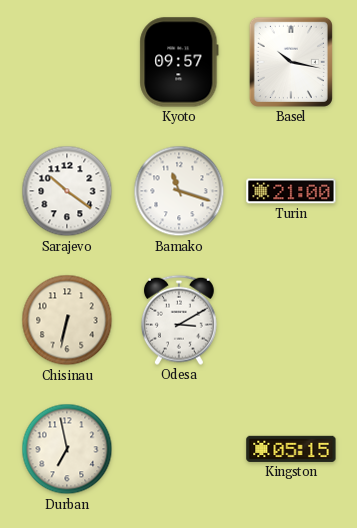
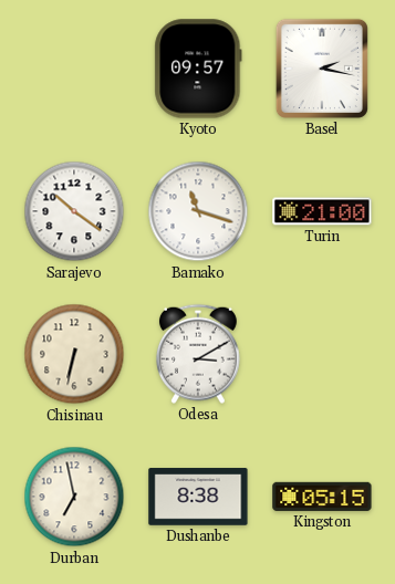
Basel: 10:17 -> 2:17
Dushanbe: none -> 8:38
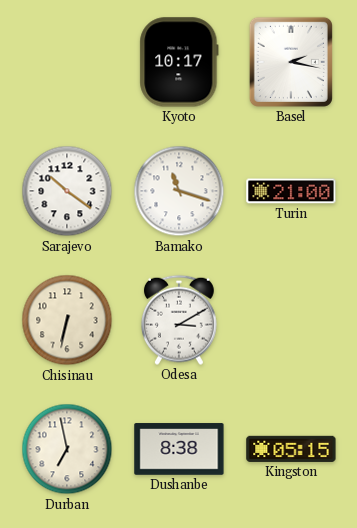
Kyoto: 09:57 -> 10:17
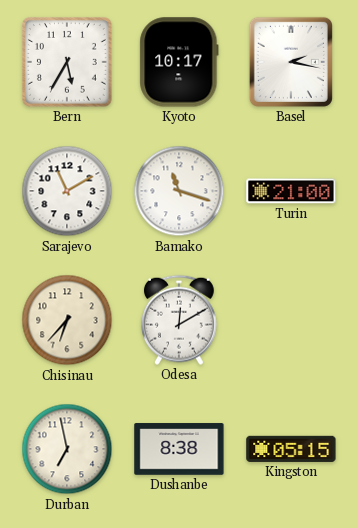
Bern: none -> 5:35
Sarajevo: 10:21 -> 11:10
Chisinau: 6:32 -> 6:37
Odesa: 3:10 -> 12:10
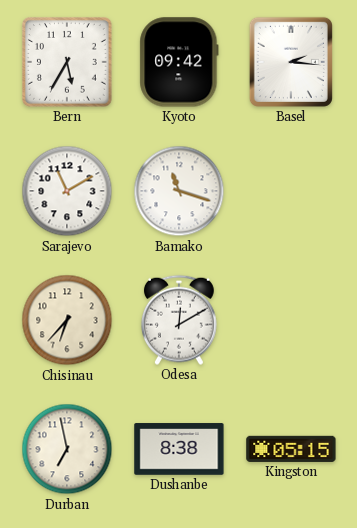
Kyoto: 10:17 -> 09:42
Basel: 2:17 -> 2:16
Turin: 21:00 -> none
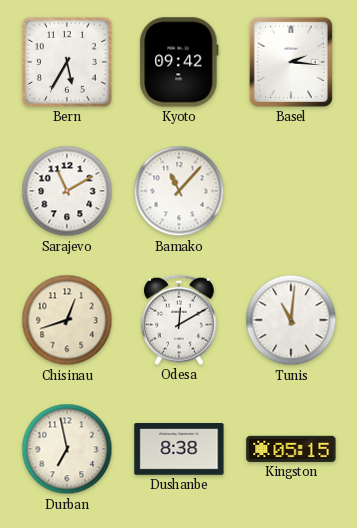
Bamako: 11:18 -> 11:07
Chisinau: 6:37 -> 12:42
Tunis: none -> 11:01
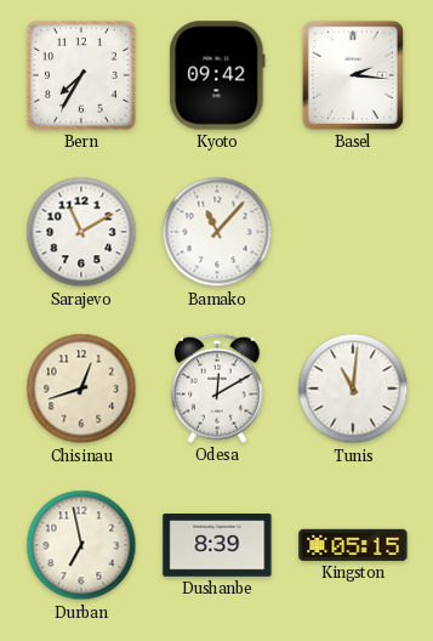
Bern: 5:35 -> 7:35
Dushanbe: 8:38 -> 8:39
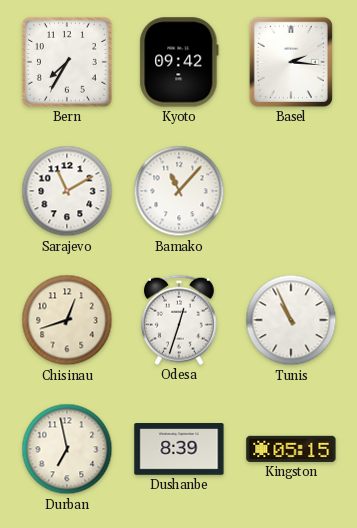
Odesa: 12:10 -> 12:33
Tunis: 11:01 -> 10:56
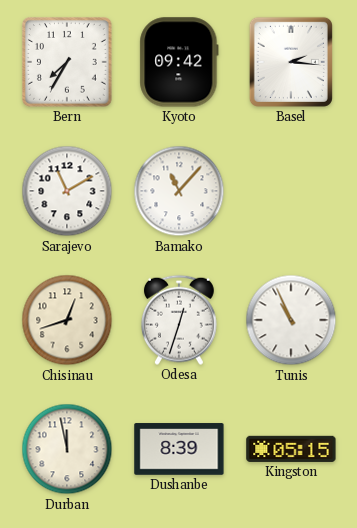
Durban: 6:58 -> 11:58
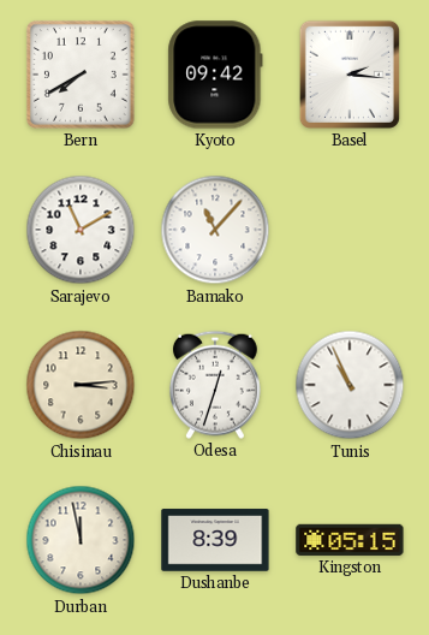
Bern: 7:35 -> 7:40
Chisinau: 12:42 -> 3:14
